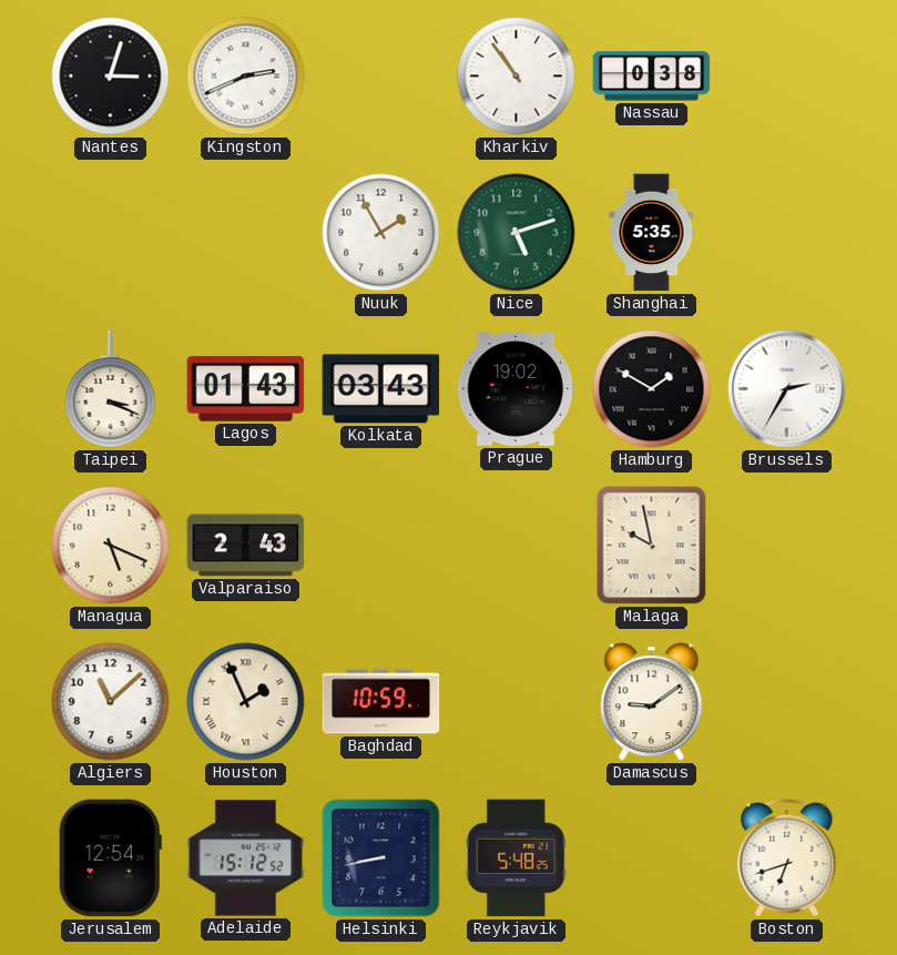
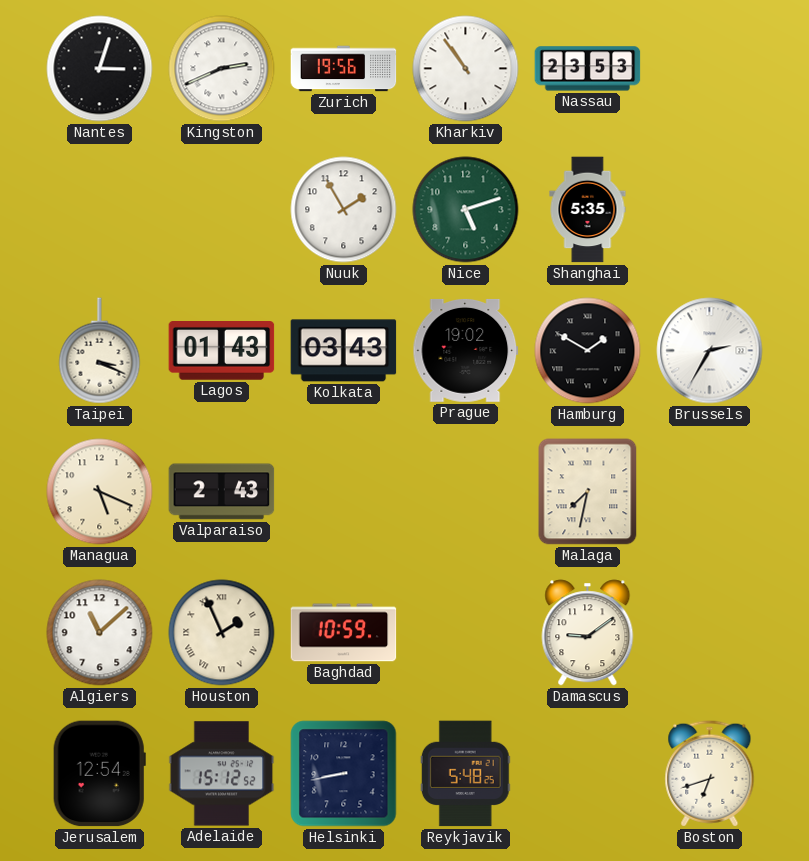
Zurich: none -> 19:56
Nassau: 0:38 -> 23:53
Malaga: 9:58 -> 7:32
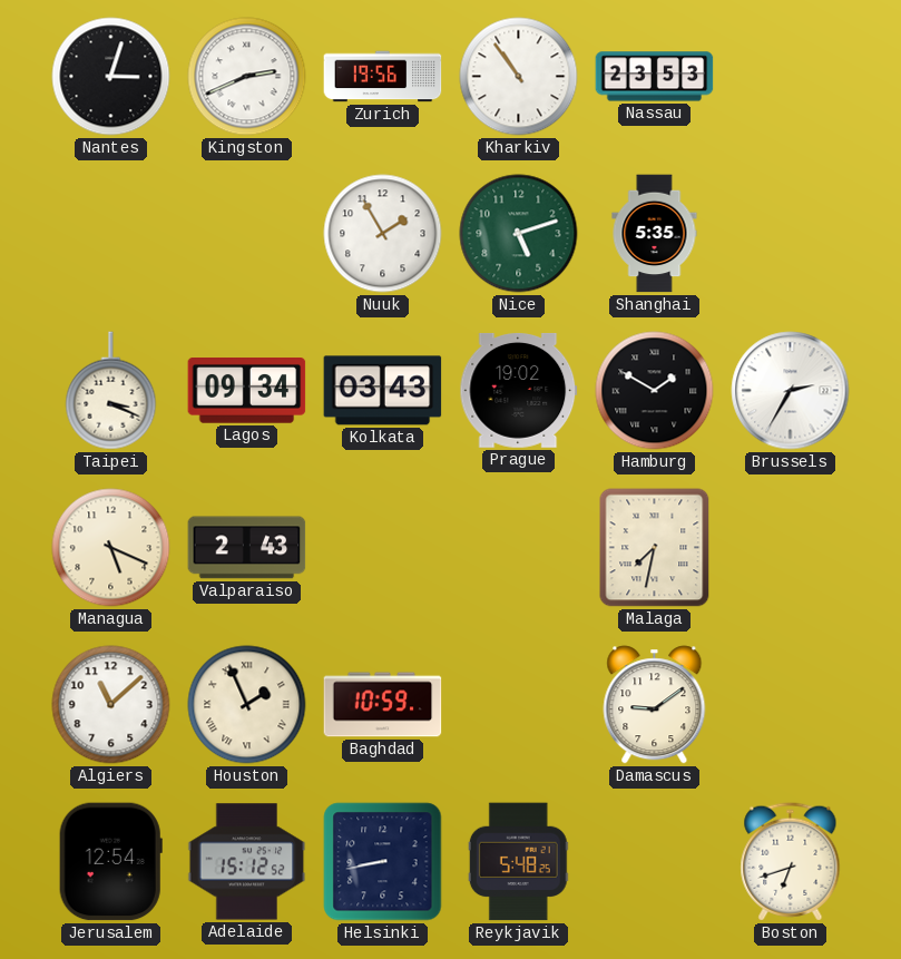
Lagos: 01:43 -> 09:34
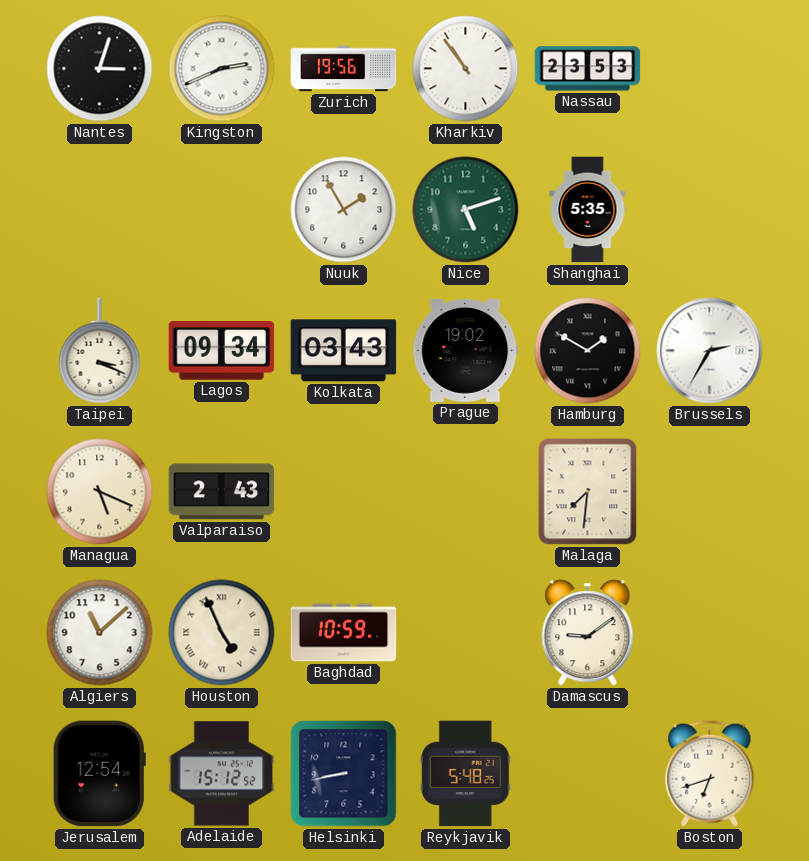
Malaga: 7:32 -> 7:31
Houston: 1:56 -> 4:56
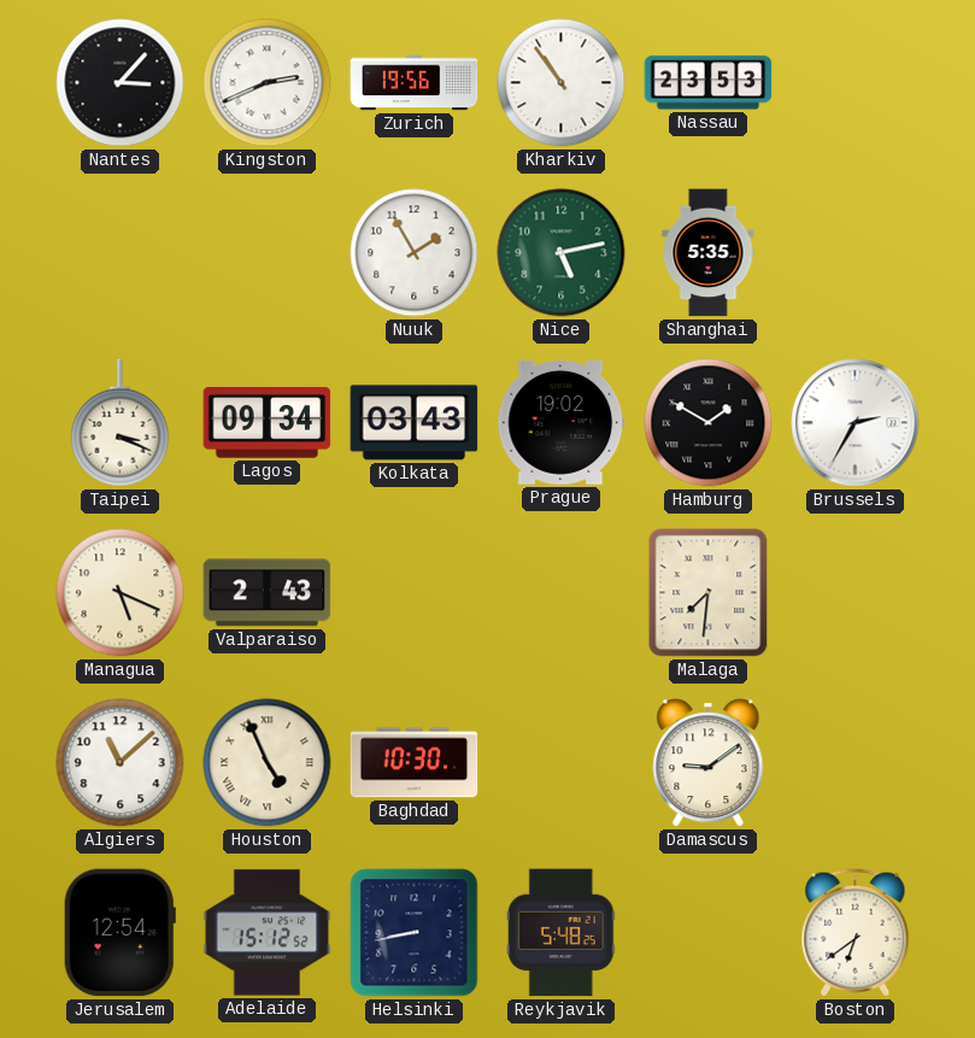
Nantes: 3:03 -> 3:07
Nice: 5:12 -> 5:13
Baghdad: 10:59 -> 10:30
Boston: 6:42 -> 6:39
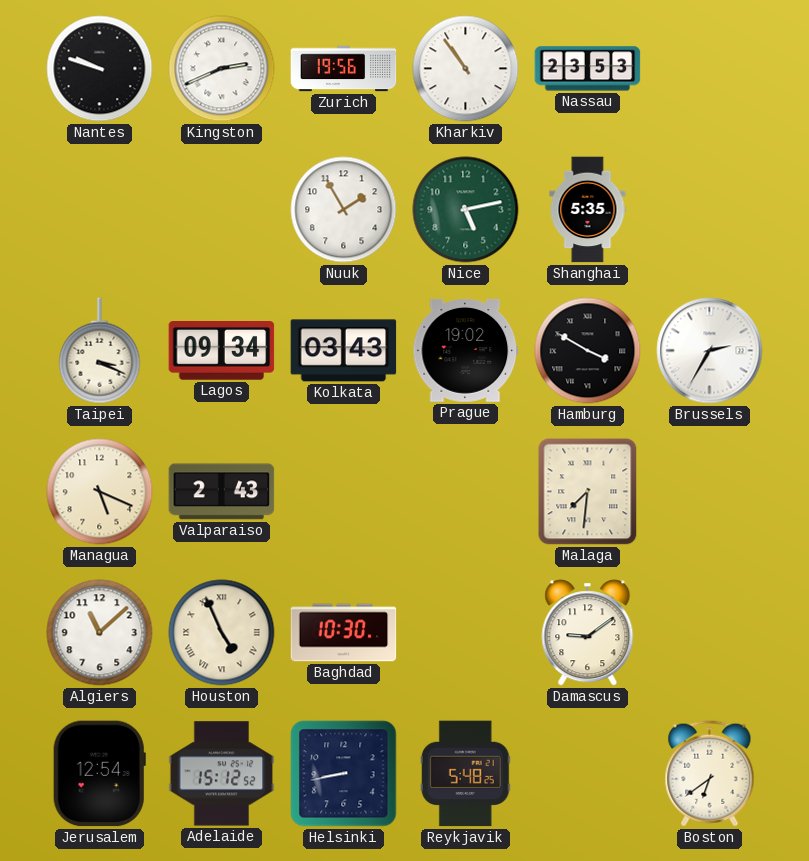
Nantes: 3:07 -> 9:48
Hamburg: 1:50 -> 3:50
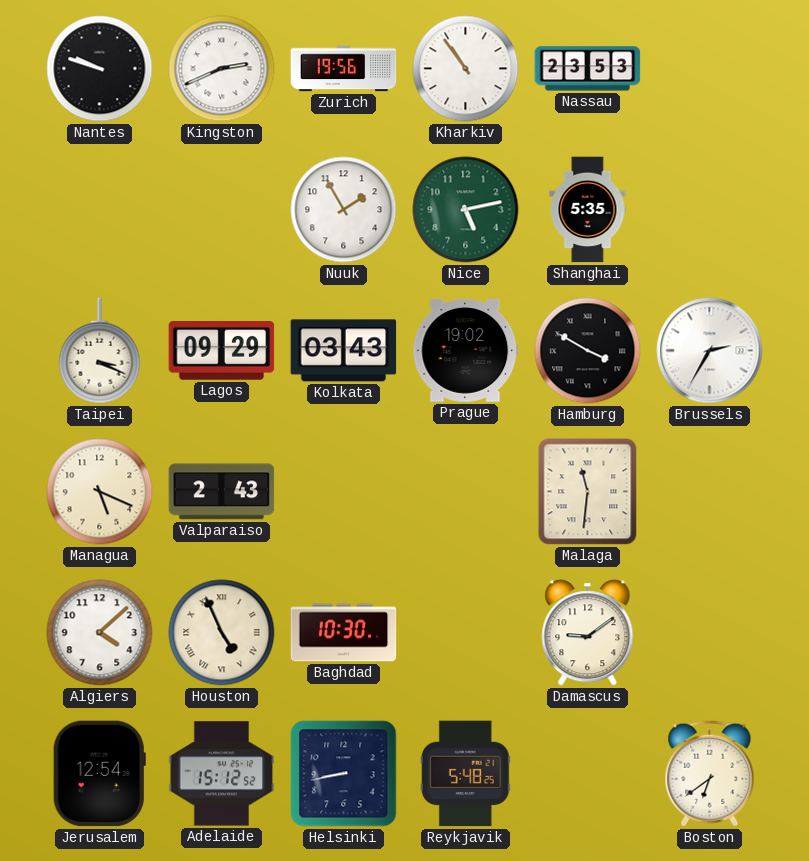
Lagos: 09:34 -> 09:29
Malaga: 7:31 -> 11:31
Algiers: 11:08 -> 4:08
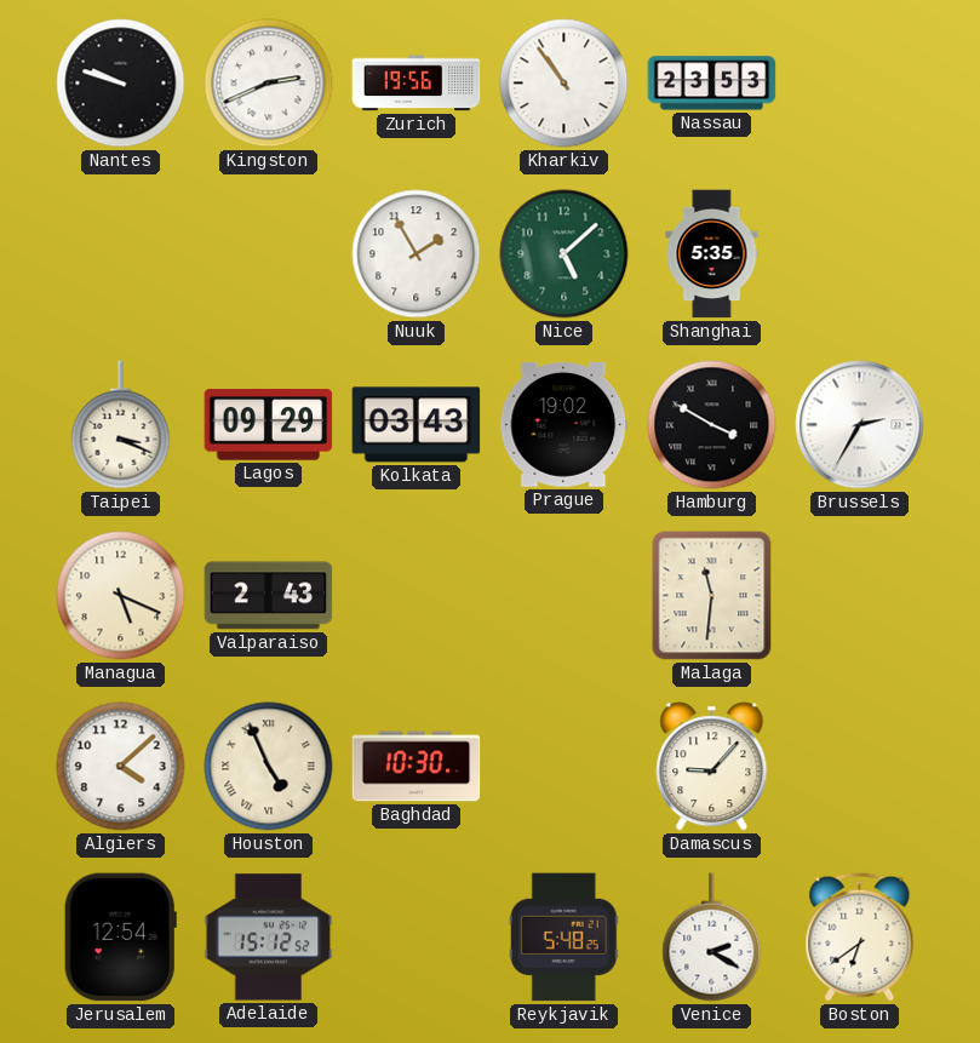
Nice: 5:13 -> 5:08
Damascus: 9:09 -> 9:07
Helsinki: 8:43 -> none
Venice: none -> 2:20
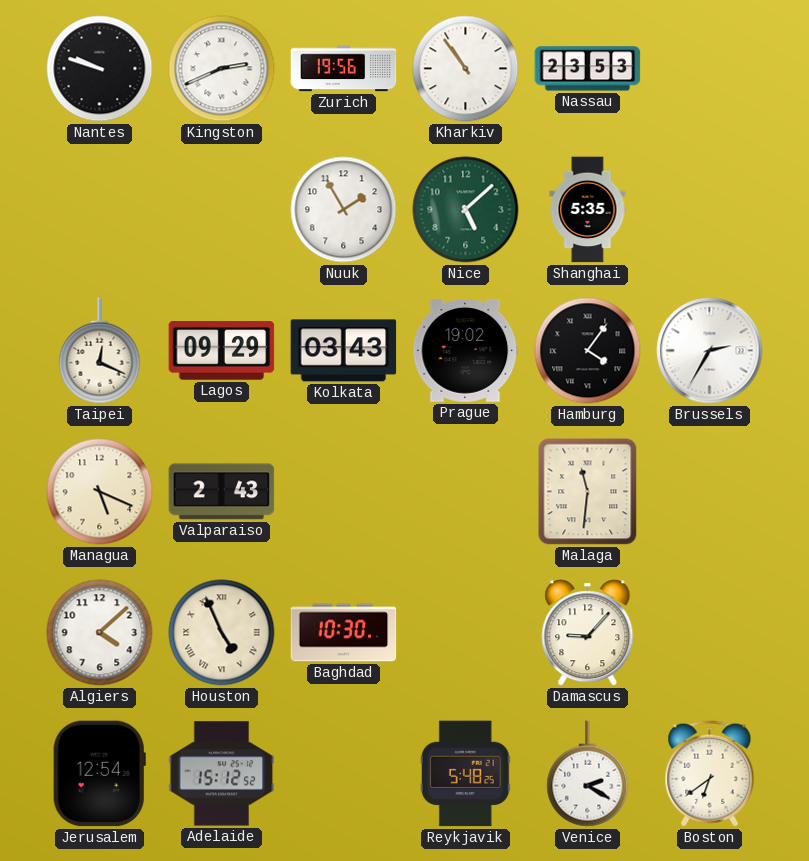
Taipei: 3:19 -> 12:19
Hamburg: 3:50 -> 4:06
